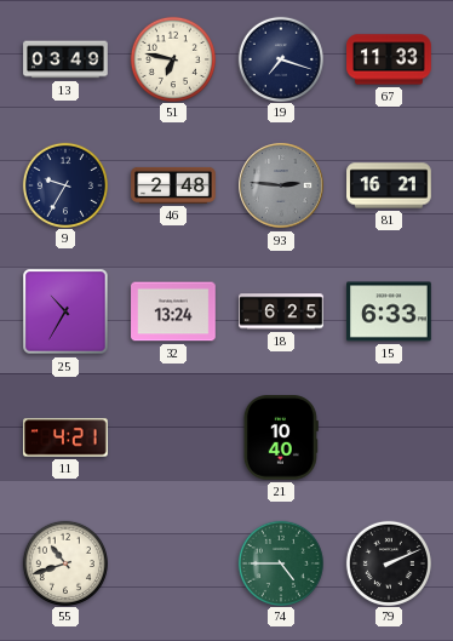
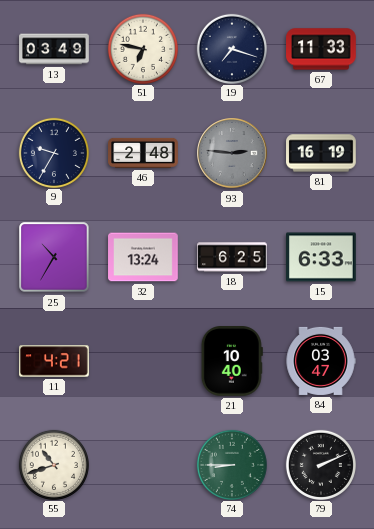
81: 16:21 -> 16:19
84: none -> 03:47
74: 4:45 -> 8:45
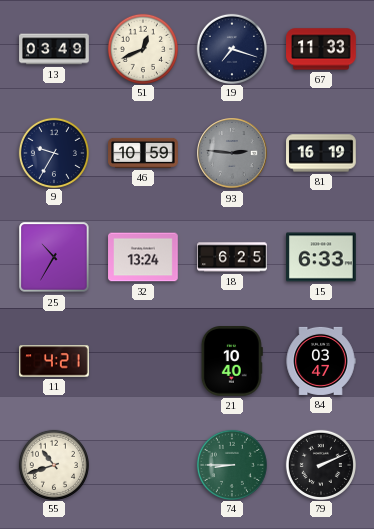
51: 6:47 -> 12:41
46: 2:48 -> 10:59
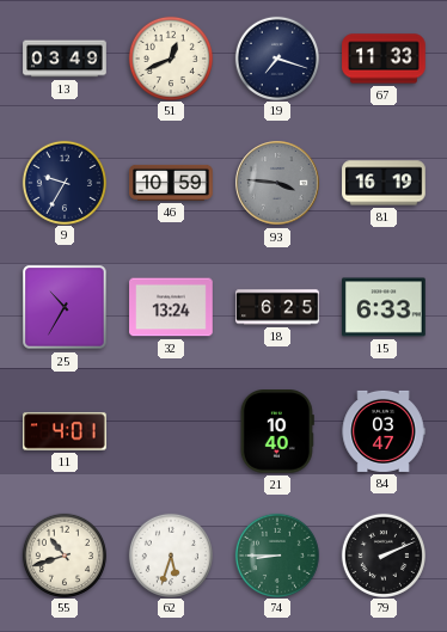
93: 2:46 -> 3:46
11: 4:21 -> 4:01
62: none -> 5:33
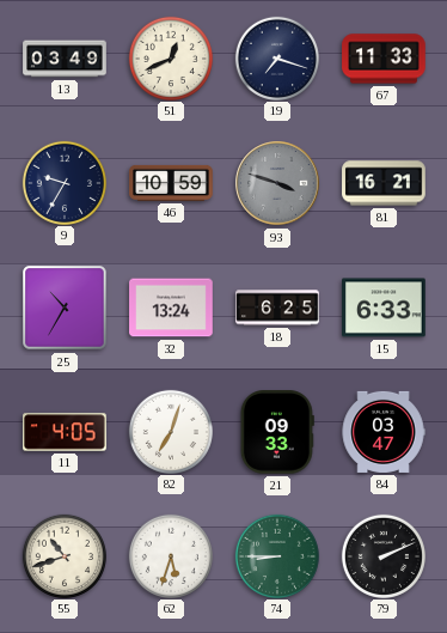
93: 3:46 -> 3:48
81: 16:19 -> 16:21
11: 4:01 -> 4:05
82: none -> 7:03
21: 10:40 -> 09:33
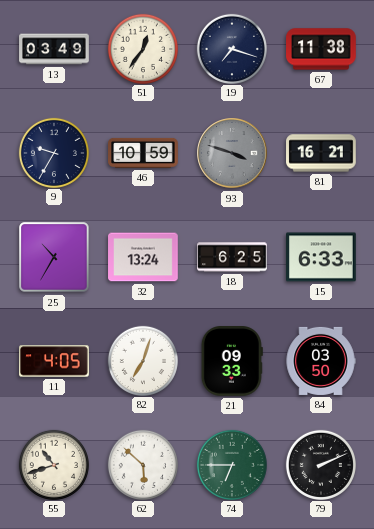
51: 12:41 -> 12:36
67: 11:33 -> 11:38
84: 03:47 -> 03:50
62: 5:33 -> 5:52
74: 8:45 -> 6:45
